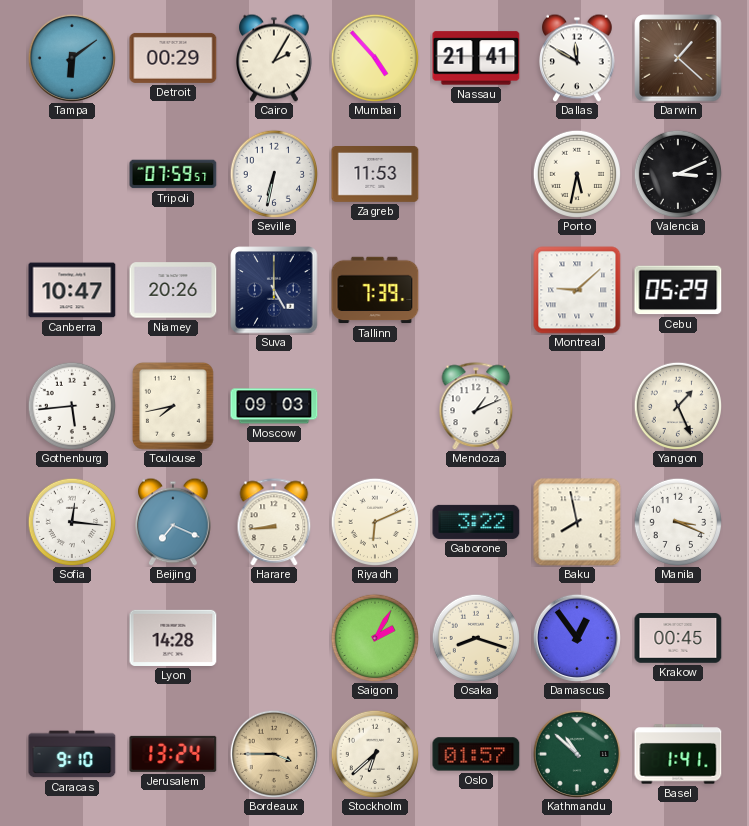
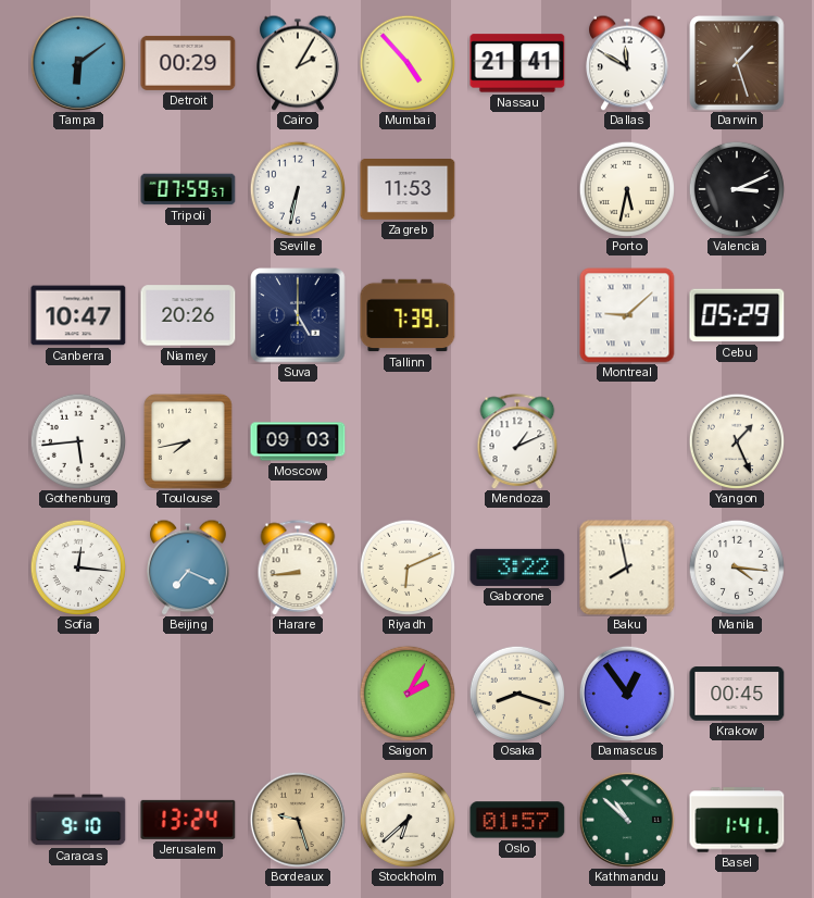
Darwin: 1:22 -> 1:27
Manila: 3:19 -> 4:16
Lyon: 14:28 -> none
Bordeaux: 3:45 -> 9:27
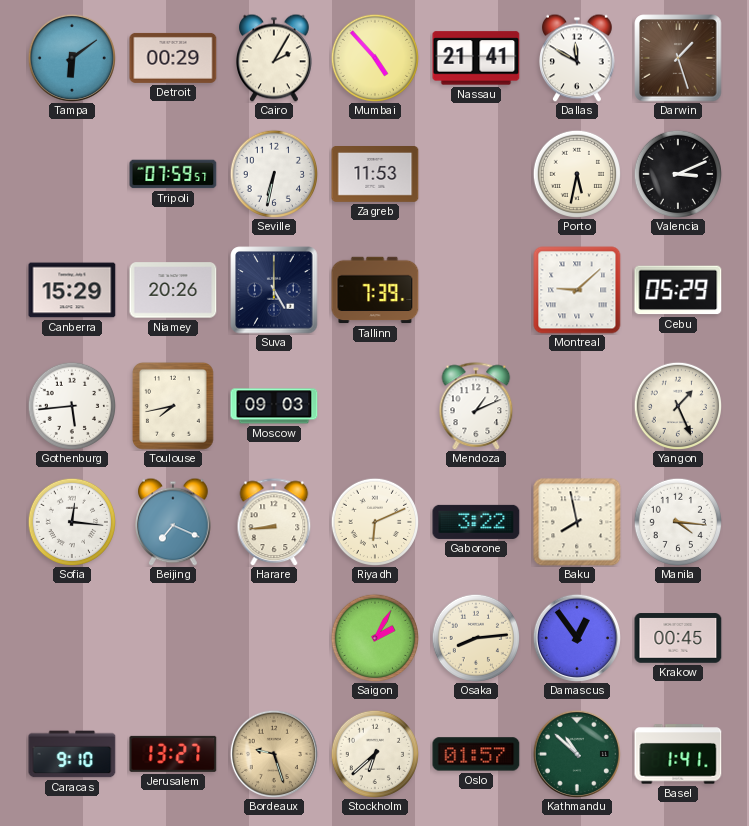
Canberra: 10:47 -> 15:29
Osaka: 8:18 -> 8:14
Jerusalem: 13:24 -> 13:27
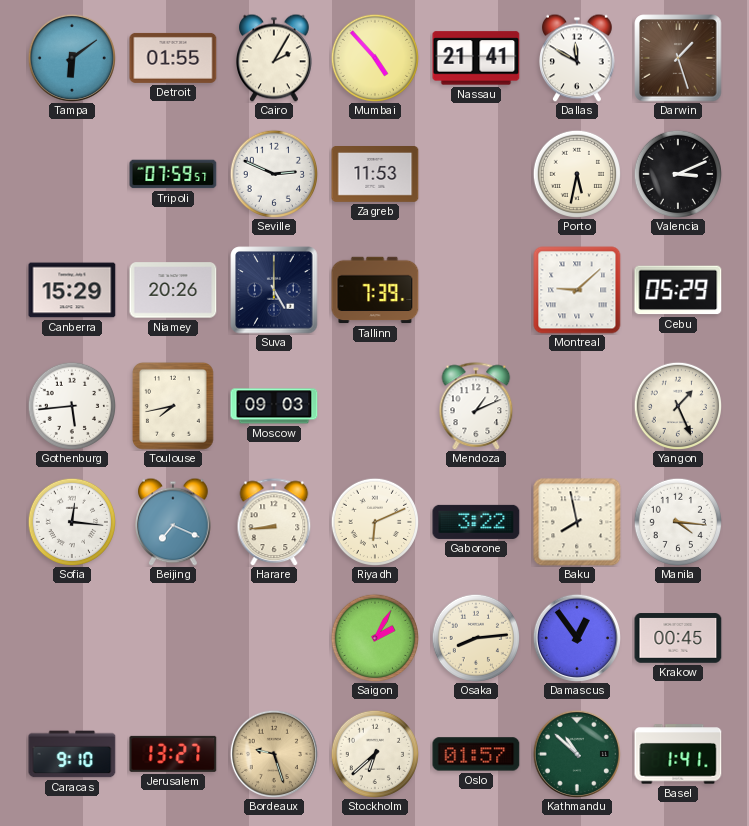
Detroit: 00:29 -> 01:55
Seville: 6:32 -> 2:49
